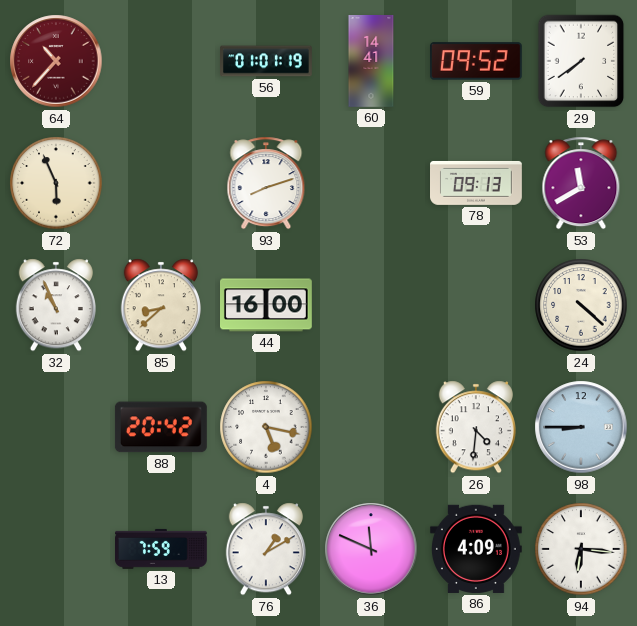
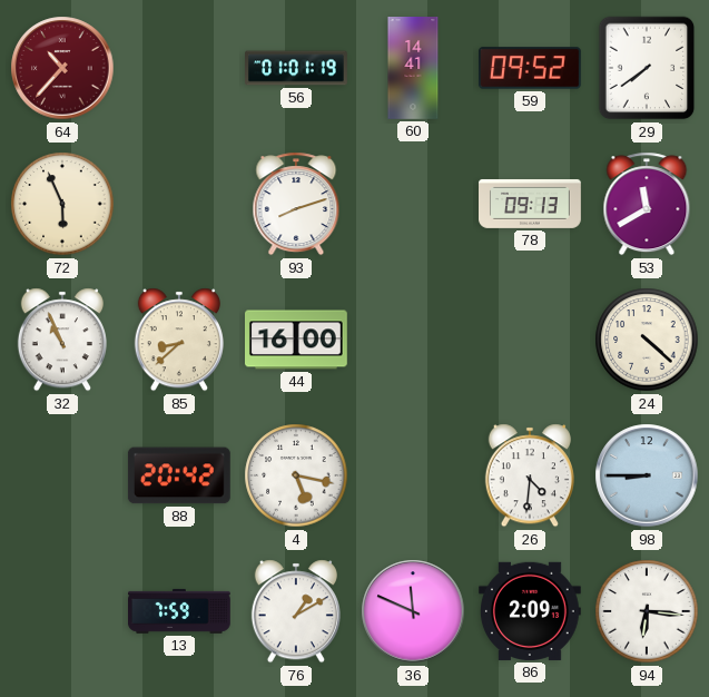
86: 4:09 -> 2:09
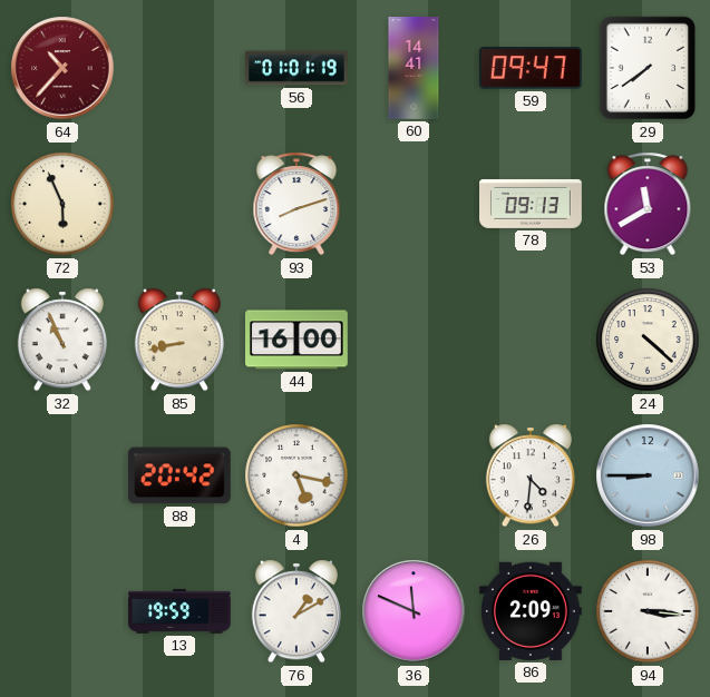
59: 09:52 -> 09:47
85: 8:38 -> 8:43
13: 7:59 -> 19:59
94: 6:16 -> 3:16
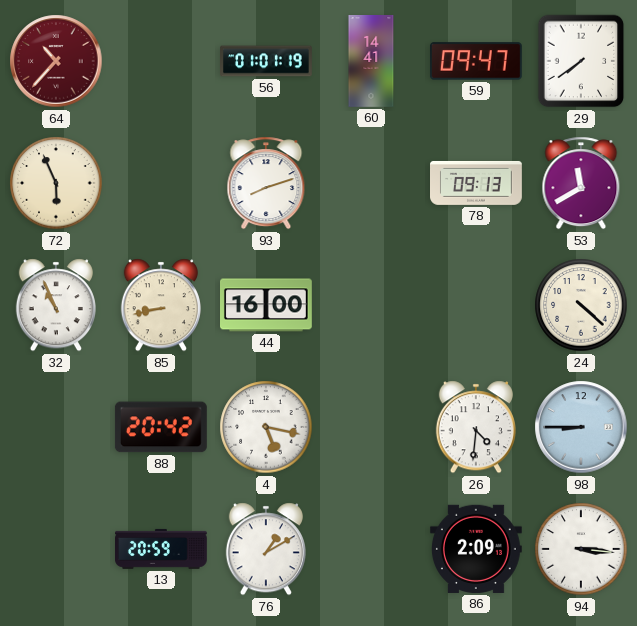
13: 19:59 -> 20:59
36: 11:49 -> none
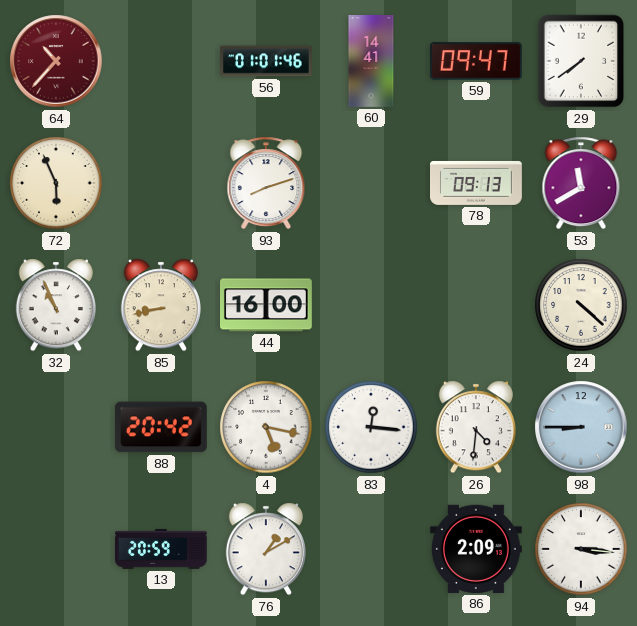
56: 01:01:19 -> 01:01:46
83: none -> 12:16
